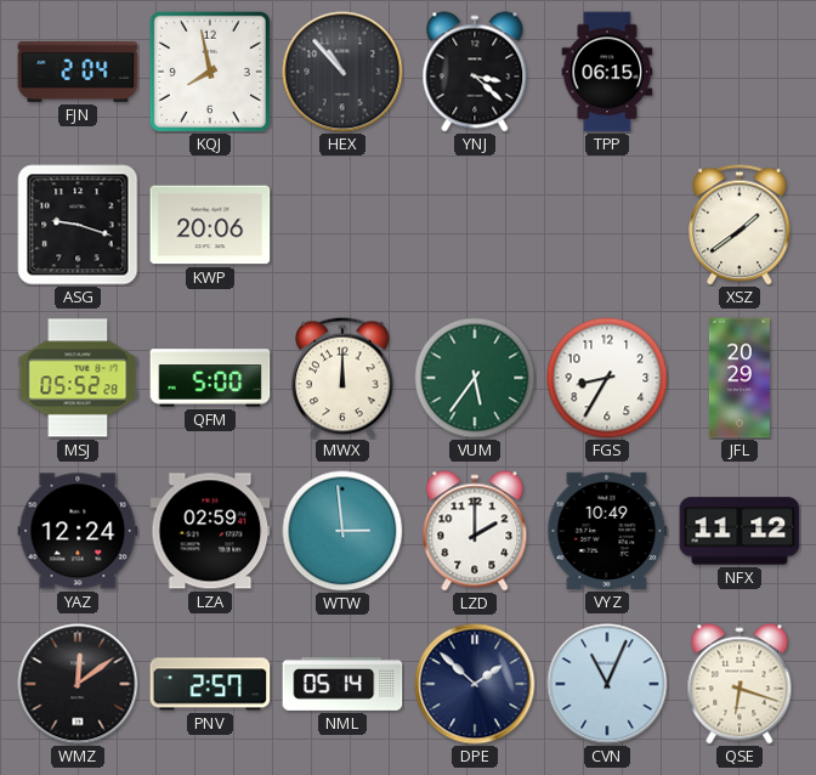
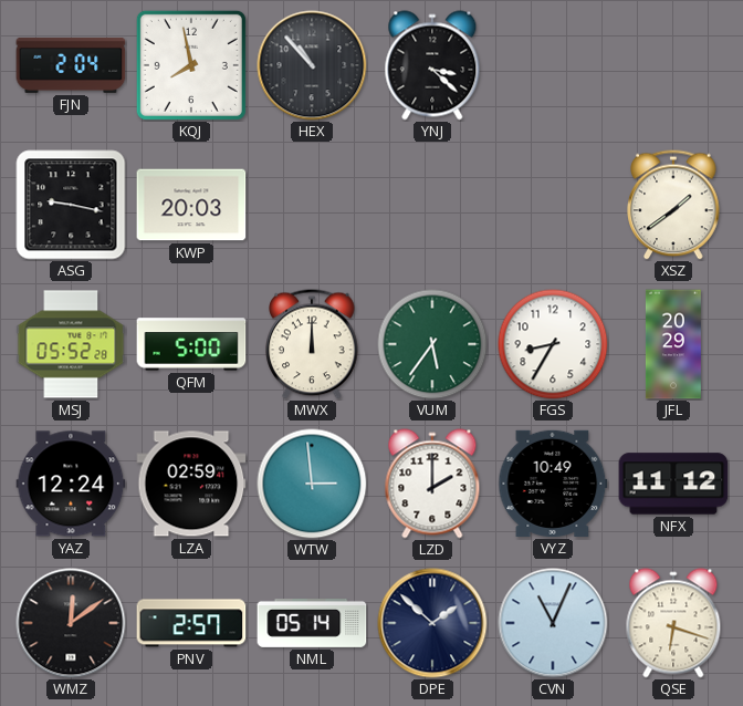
TPP: 06:15 -> none
ASG: 9:18 -> 9:17
KWP: 20:06 -> 20:03
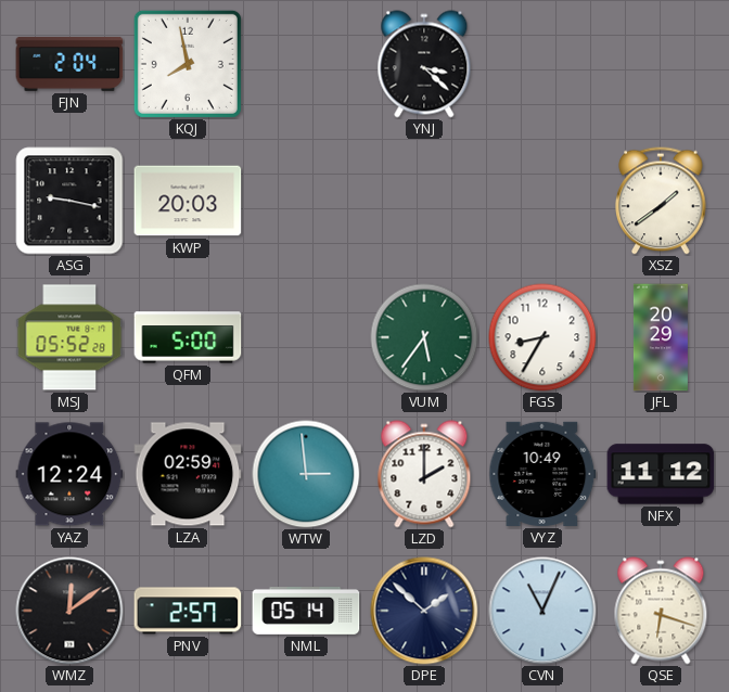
HEX: 10:53 -> none
MWX: 12:00 -> none
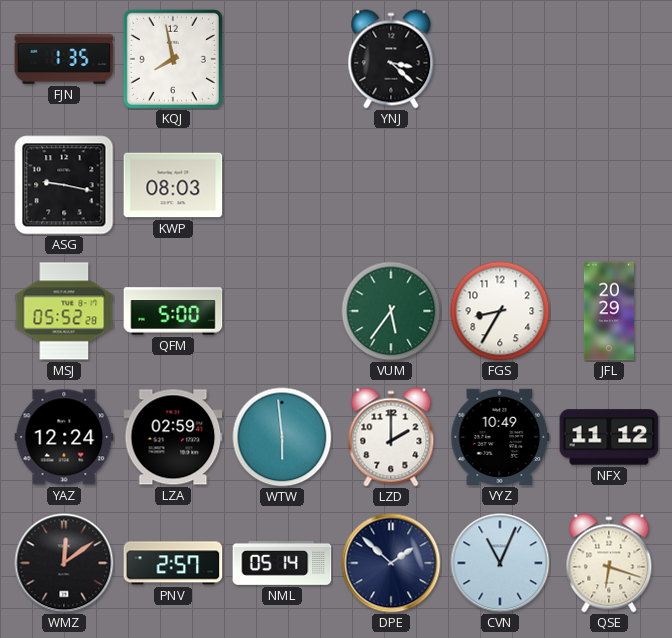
FJN: 2:04 -> 1:35
KWP: 20:03 -> 08:03
XSZ: 1:39 -> none
WTW: 2:59 -> 5:59
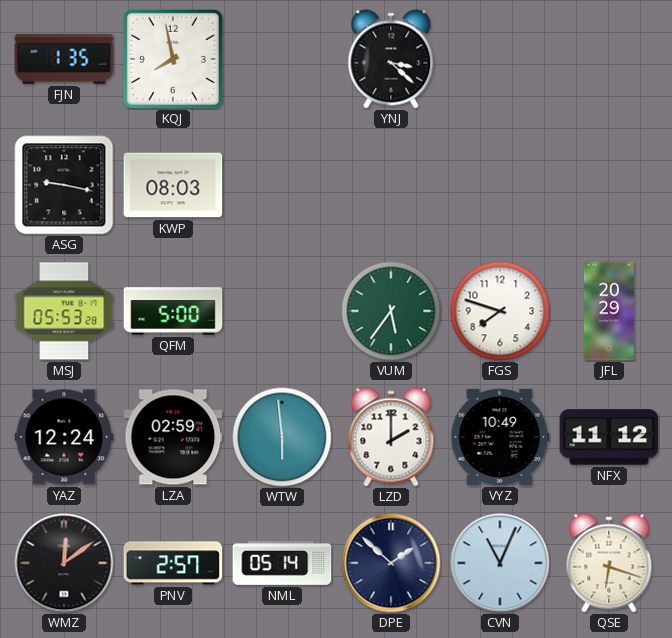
MSJ: 05:52 -> 05:53
FGS: 8:35 -> 7:48
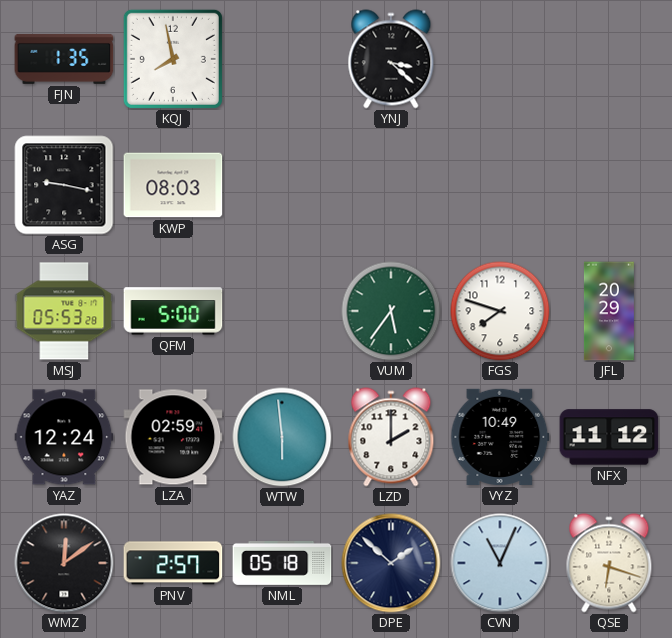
NML: 05:14 -> 05:18
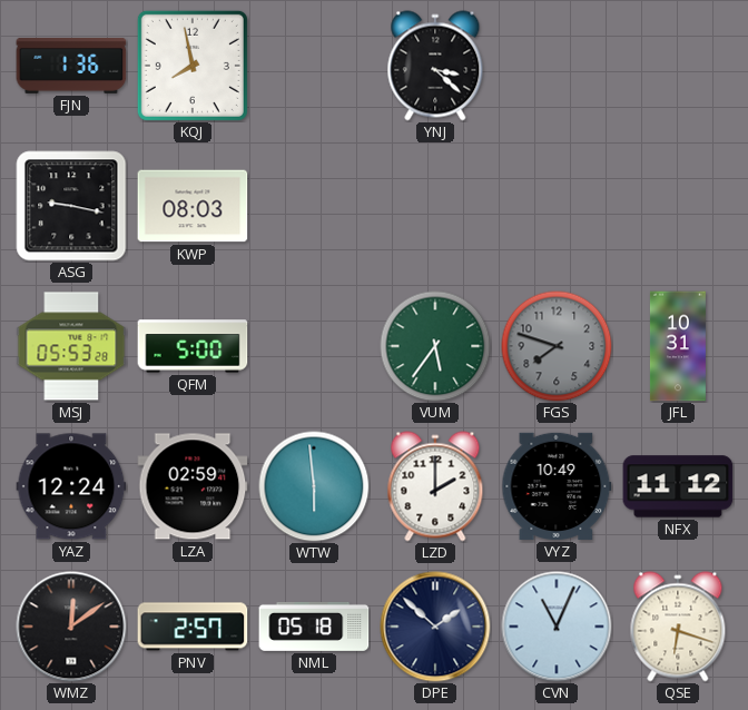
FJN: 1:35 -> 1:36
FGS dial: white -> grey
JFL: 20:29 -> 10:31
